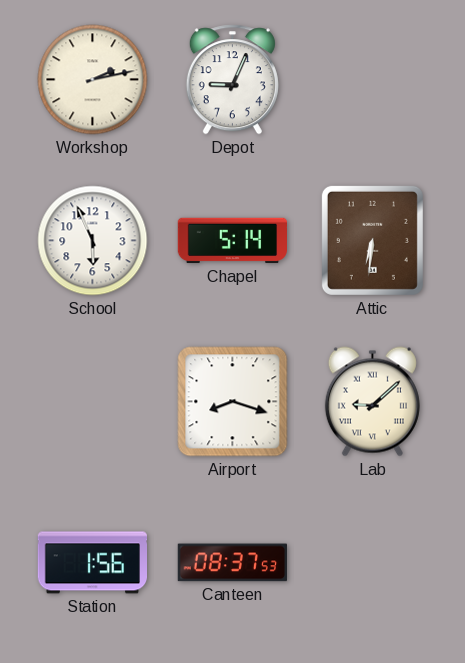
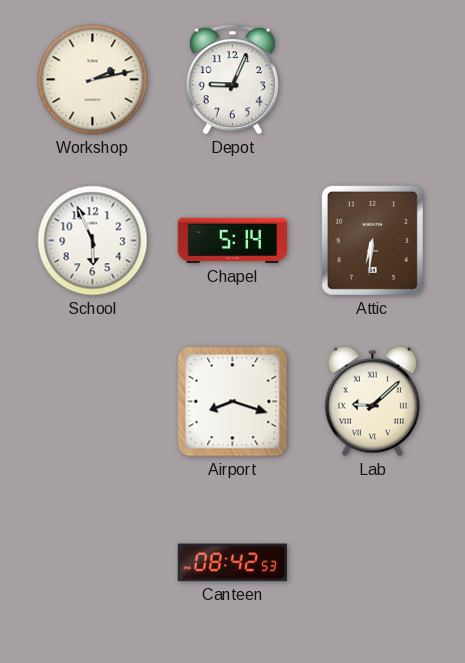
Station: 1:56 -> none
Canteen: 08:37 -> 08:42
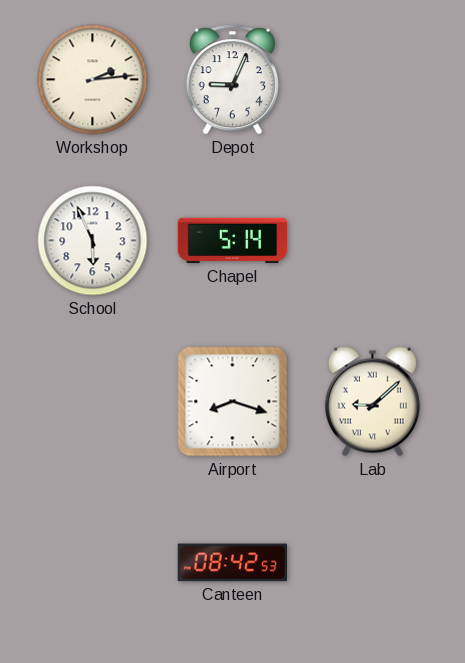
Workshop: 2:13 -> 2:14
Attic: 6:31 -> none
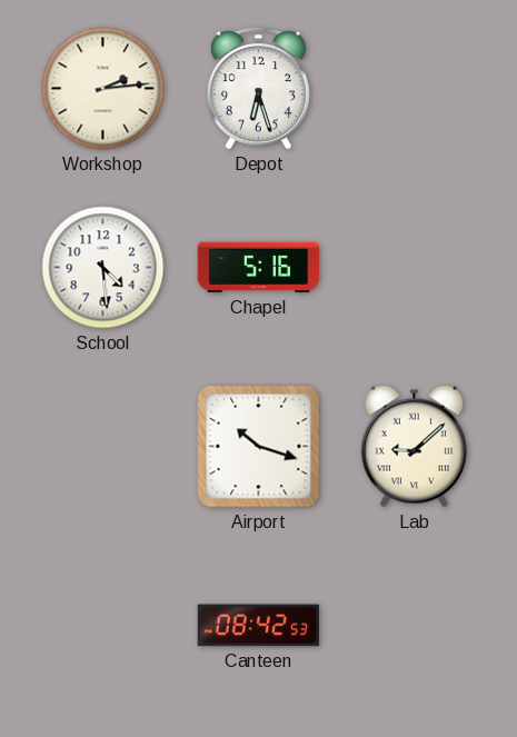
Depot: 9:04 -> 6:27
School: 5:56 -> 4:29
Chapel: 5:14 -> 5:16
Airport: 8:18 -> 10:18
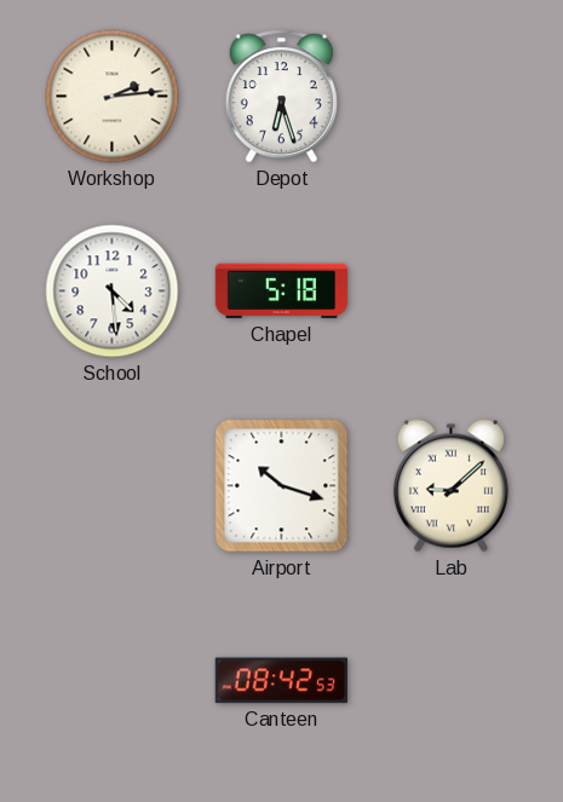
Chapel: 5:16 -> 5:18
